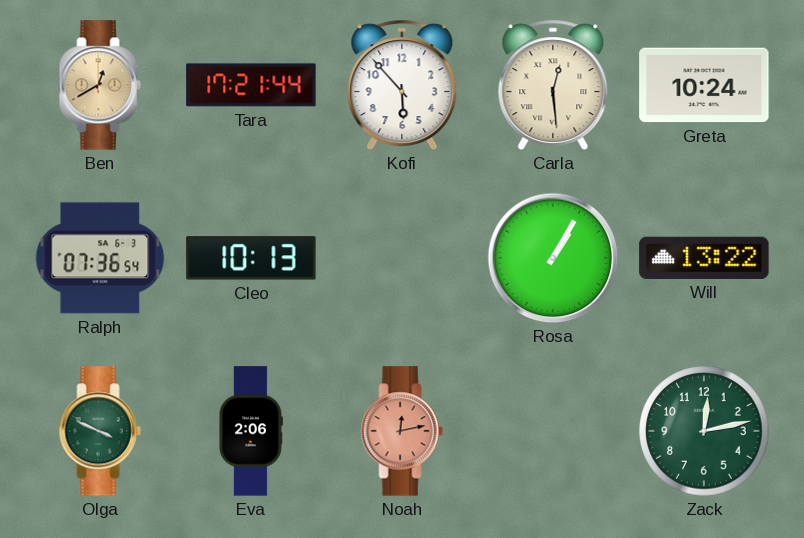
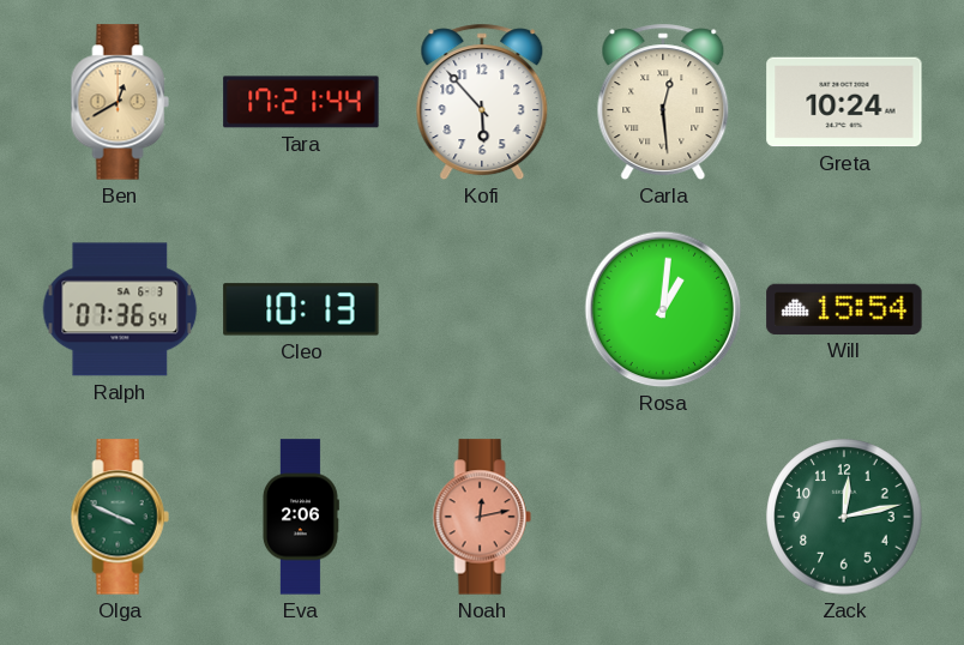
Rosa: 1:05 -> 1:01
Will: 13:22 -> 15:54
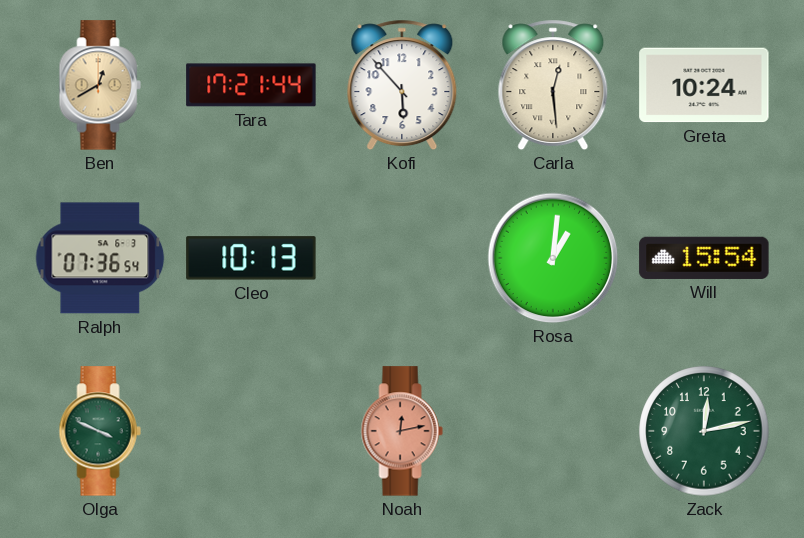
Eva: 2:06 -> none
